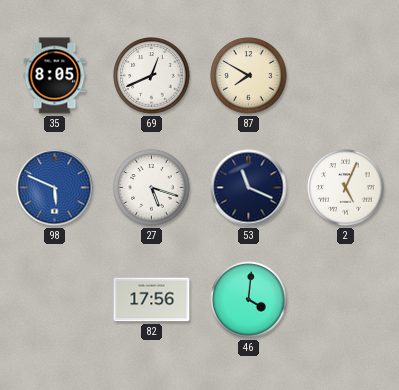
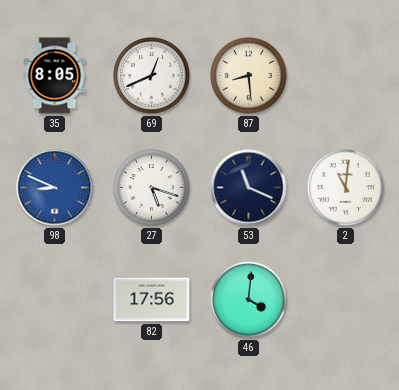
87: 7:50 -> 8:29
98: 5:49 -> 8:49
2: 5:04 -> 11:01
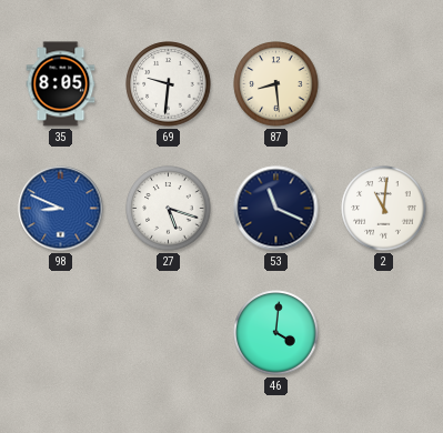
69: 12:41 -> 9:31
82: 17:56 -> none
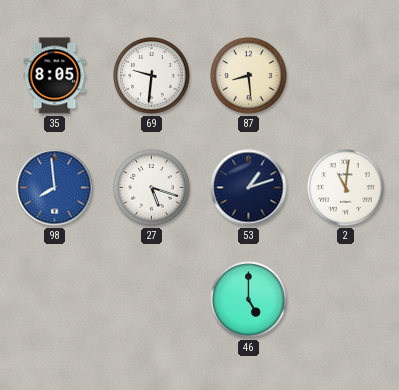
98: 8:49 -> 7:59
53: 11:19 -> 1:12
46: 4:01 -> 5:00
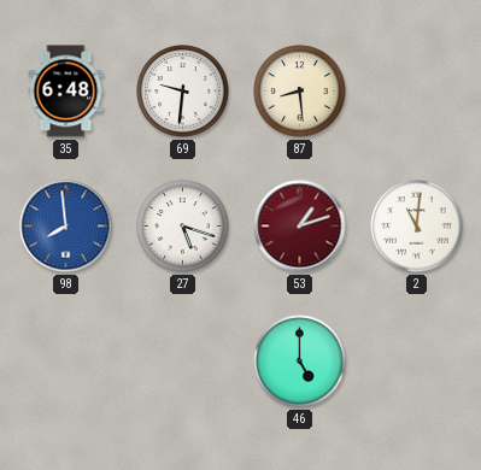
35: 8:05 -> 6:48
53 dial: navy -> burgundy
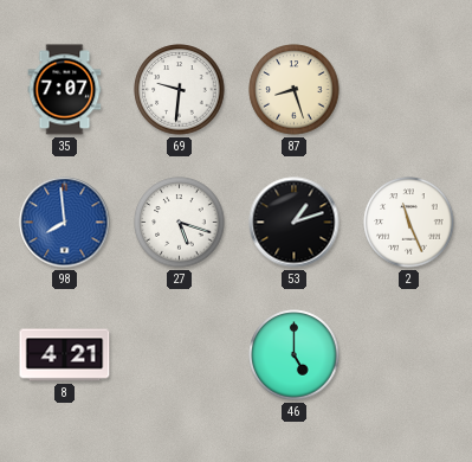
35: 6:48 -> 7:07
87: 8:29 -> 8:27
53 dial: burgundy -> black
2: 11:01 -> 11:26
8: none -> 4:21
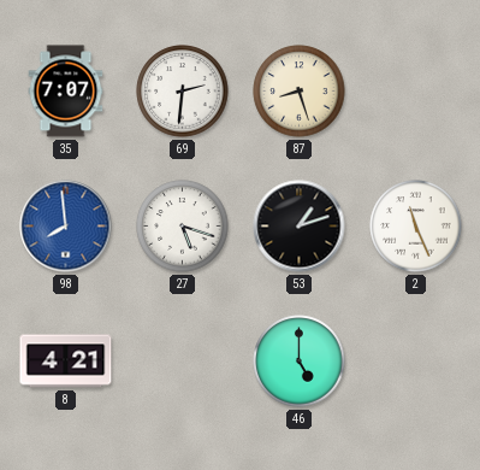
69: 9:31 -> 2:31
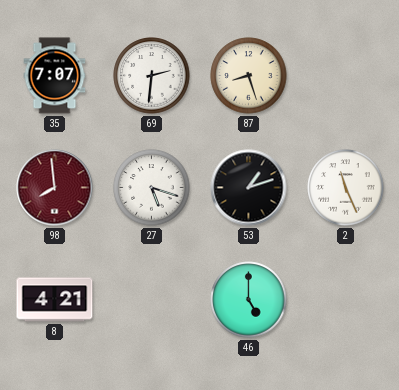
98 dial: blue -> burgundy
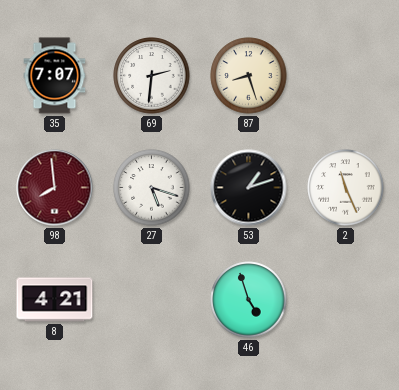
46: 5:00 -> 4:57
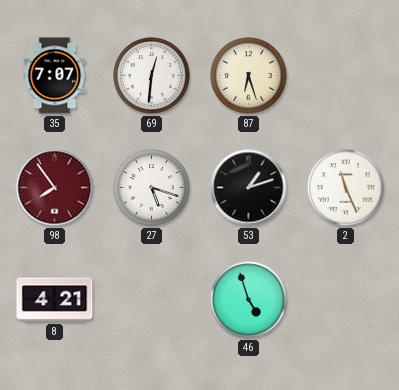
69: 2:31 -> 12:31
87: 8:27 -> 6:27
98: 7:59 -> 7:54
